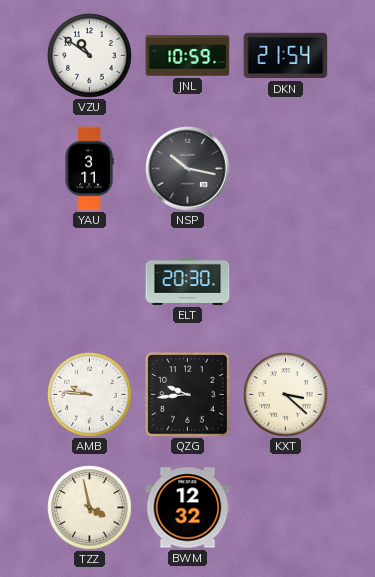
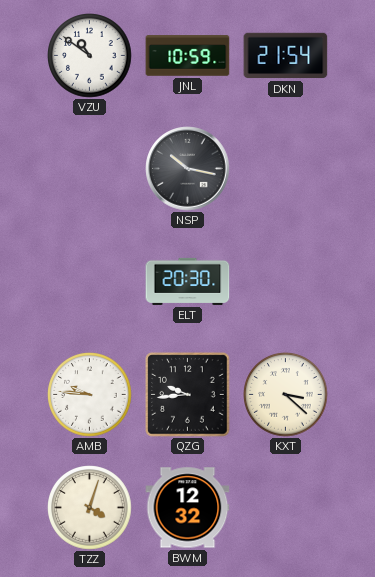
YAU: 3:11 -> none
TZZ: 3:58 -> 4:03
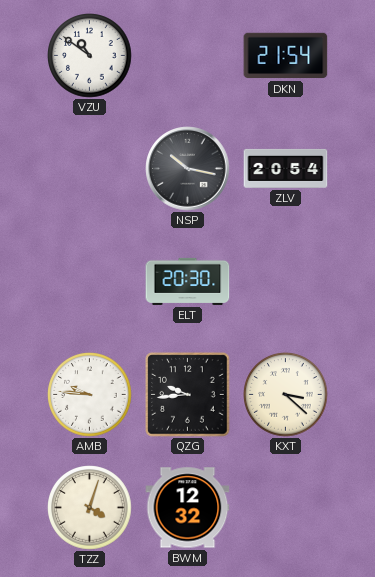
JNL: 10:59 -> none
ZLV: none -> 20:54
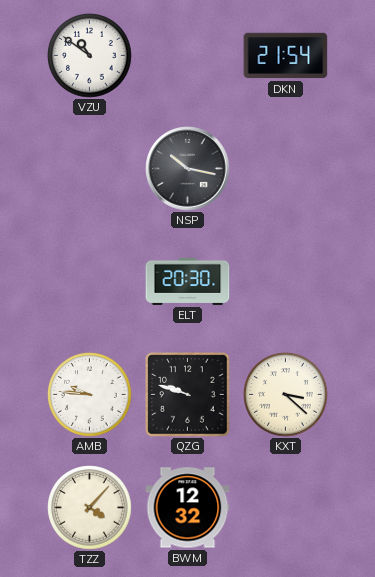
ZLV: 20:54 -> none
QZG: 9:44 -> 9:48
TZZ: 4:03 -> 4:07
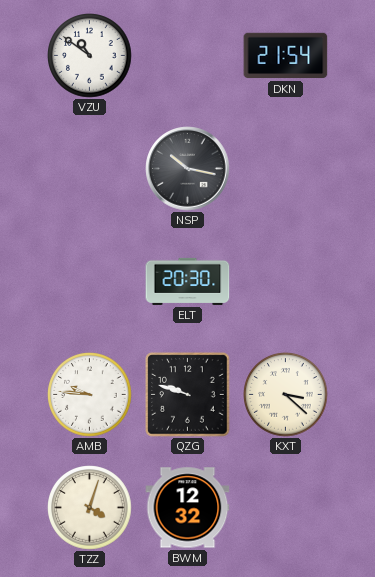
TZZ: 4:07 -> 4:03
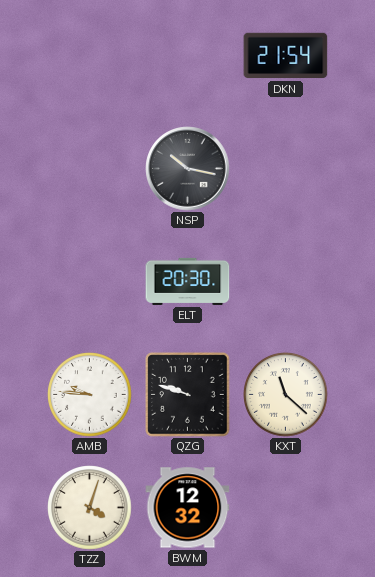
VZU: 10:51 -> none
KXT: 3:22 -> 11:22
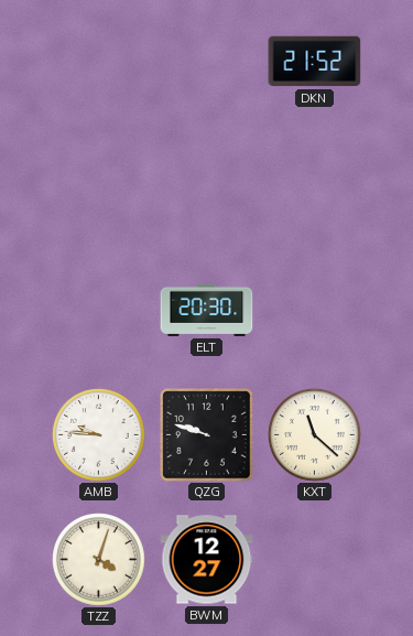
DKN: 21:54 -> 21:52
NSP: 10:17 -> none
BWM: 12:32 -> 12:27
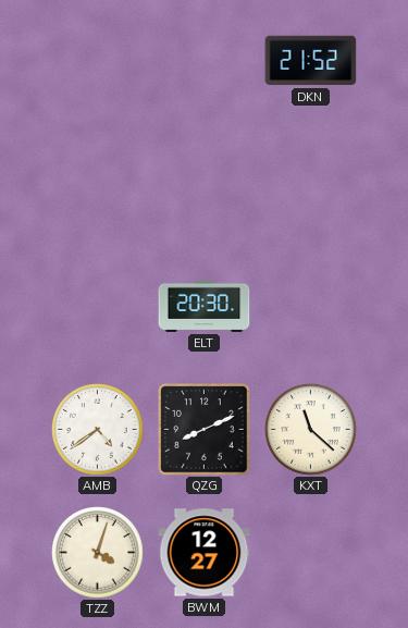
AMB: 9:46 -> 4:39
QZG: 9:48 -> 8:11
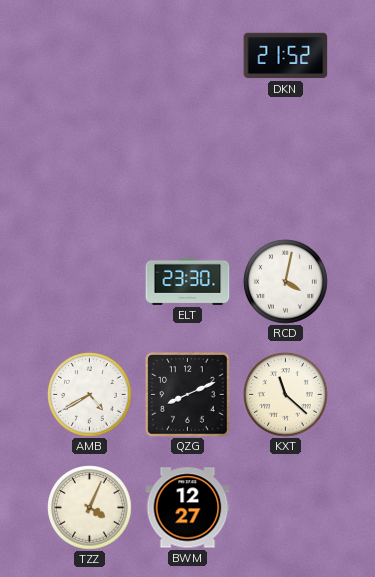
ELT: 20:30 -> 23:30
RCD: none -> 4:02
AMB: 4:39 -> 4:40
TZZ: 4:03 -> 4:04
